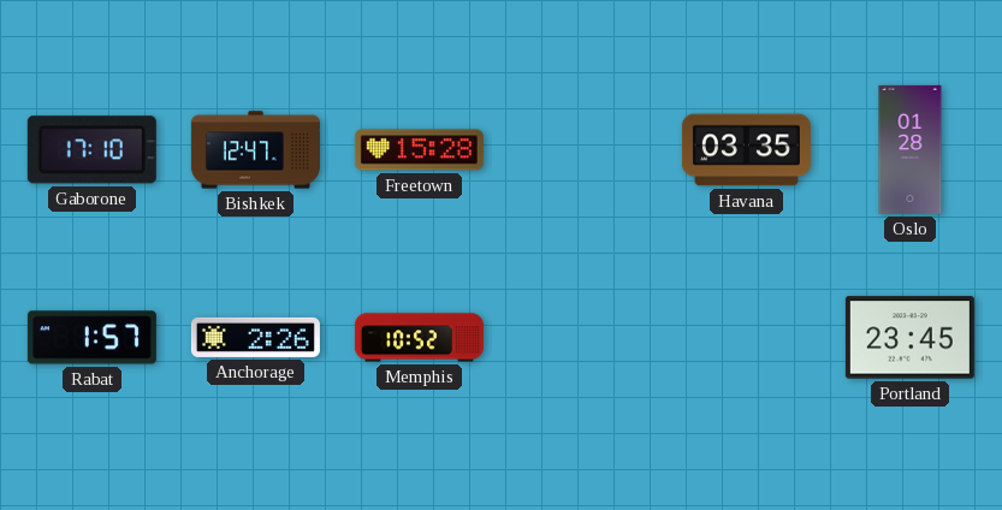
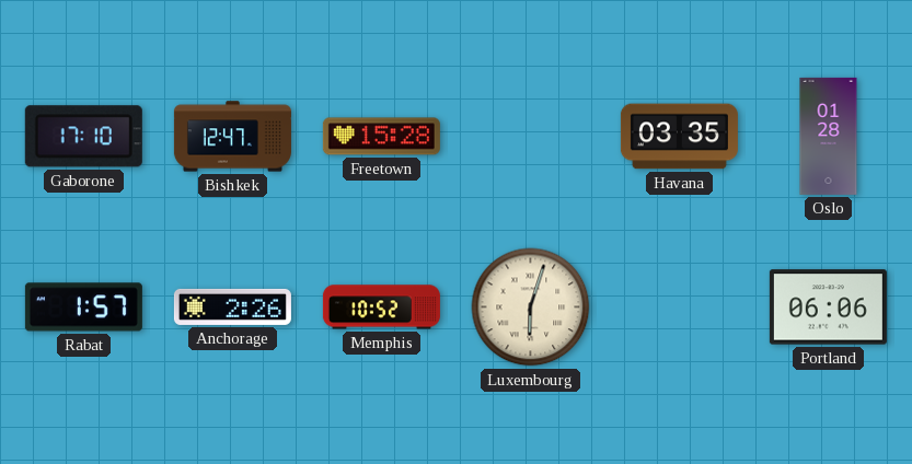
Luxembourg: none -> 6:03
Portland: 23:45 -> 06:06
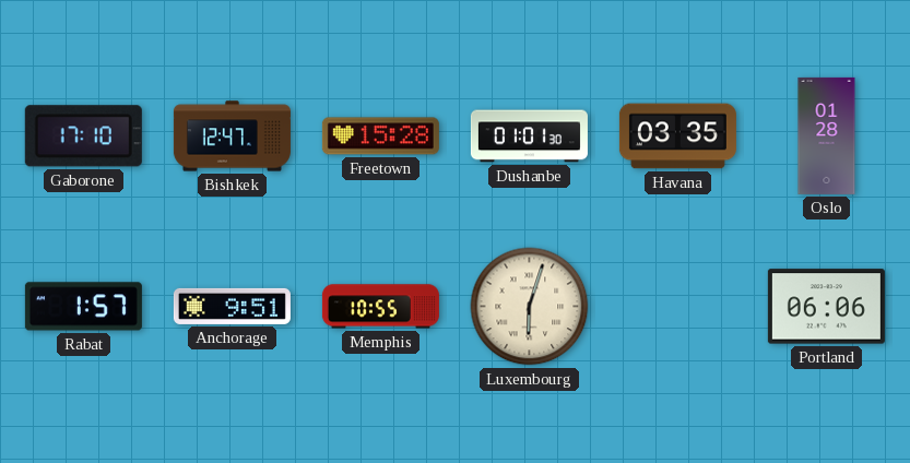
Dushanbe: none -> 01:01
Anchorage: 2:26 -> 9:51
Memphis: 10:52 -> 10:55
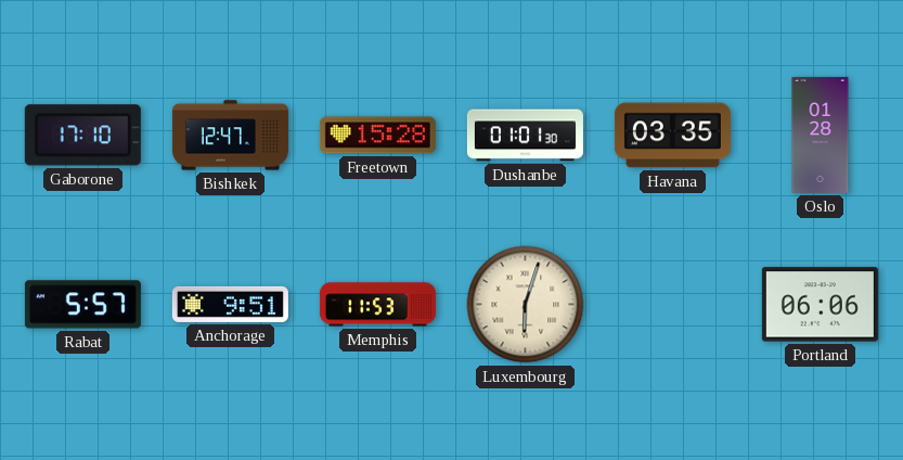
Rabat: 1:57 -> 5:57
Memphis: 10:55 -> 11:53
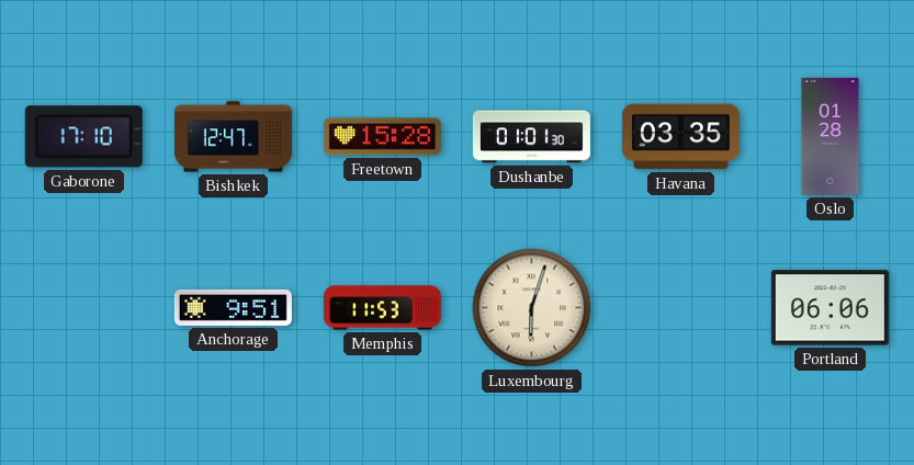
Rabat: 5:57 -> none
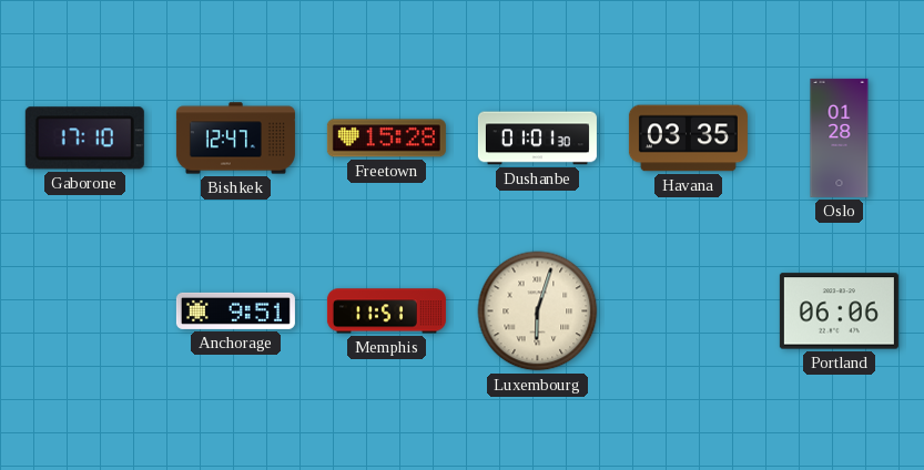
Memphis: 11:53 -> 11:51
